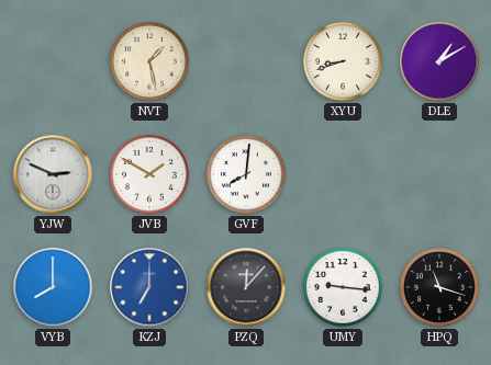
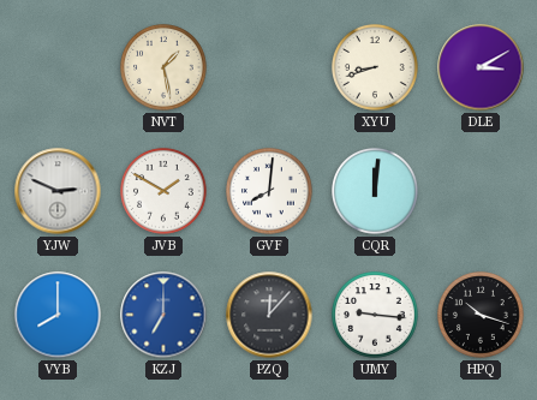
DLE: 1:10 -> 3:10
CQR: none -> 12:01
HPQ: 11:18 -> 10:18
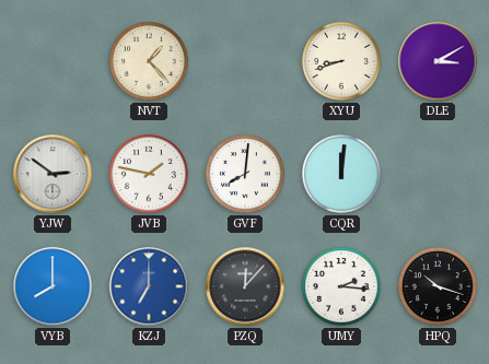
NVT: 1:28 -> 1:23
YJW: 2:49 -> 2:51
JVB: 1:50 -> 1:47
UMY: 9:16 -> 2:16
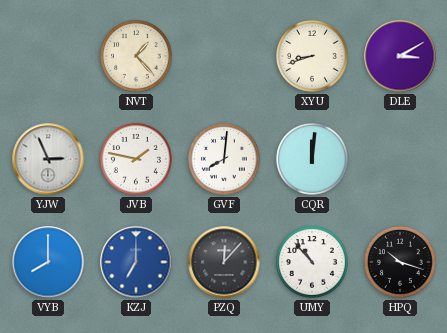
YJW: 2:51 -> 2:56
UMY: 2:16 -> 10:53
